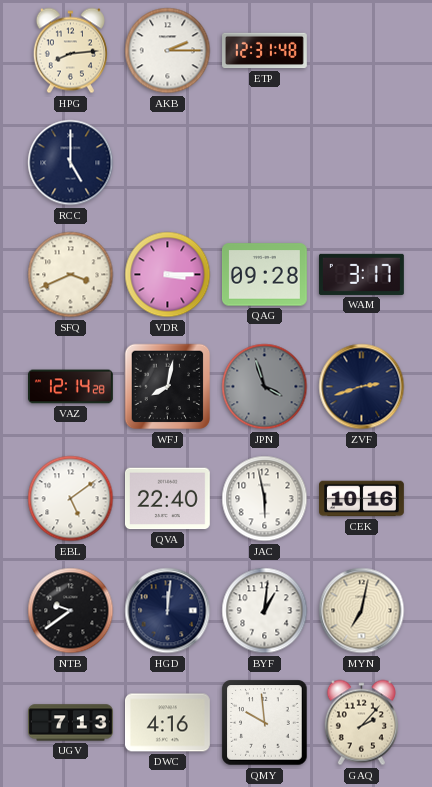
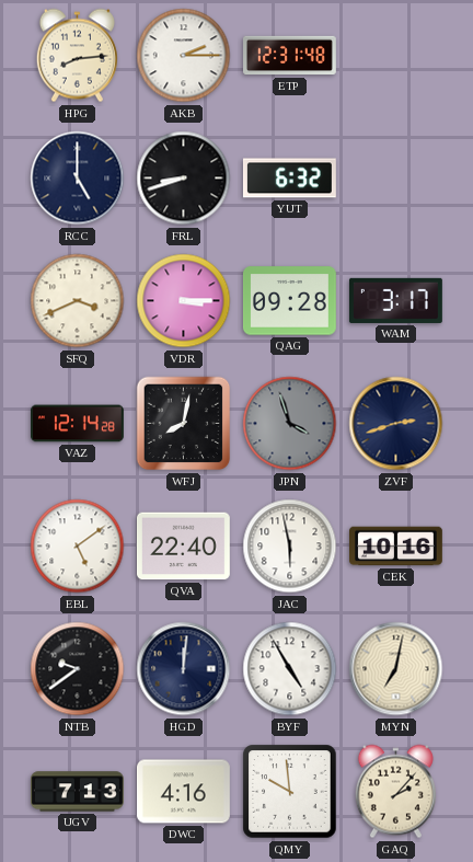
FRL: none -> 8:42
YUT: none -> 6:32
BYF: 1:01 -> 4:55
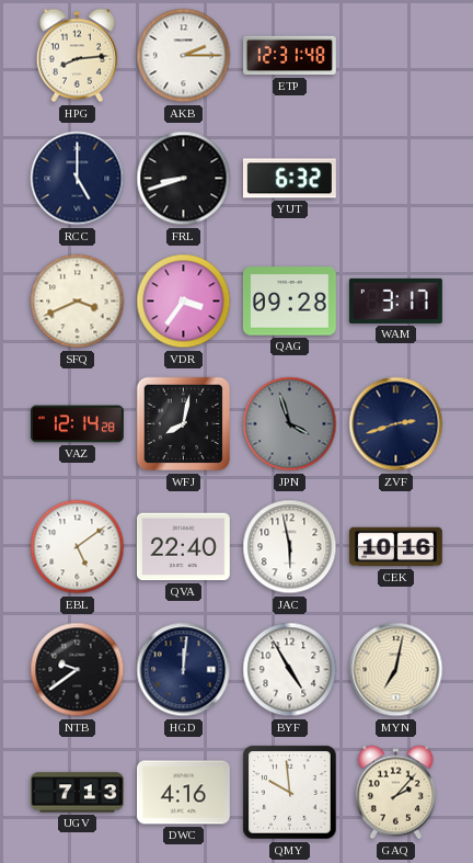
VDR: 3:15 -> 3:36
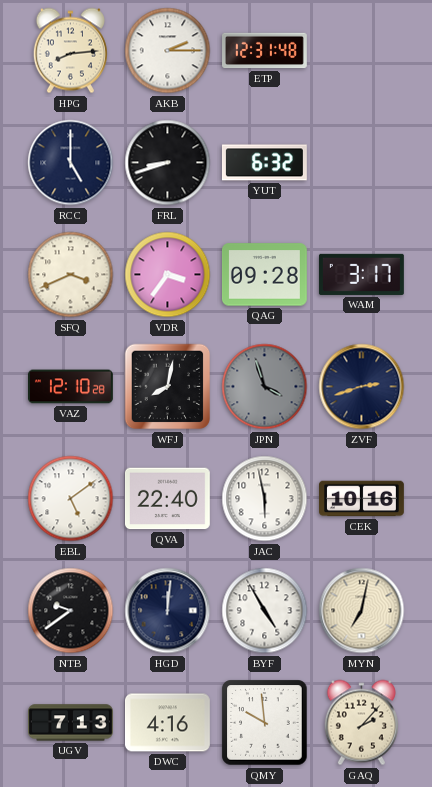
VAZ: 12:14 -> 12:10
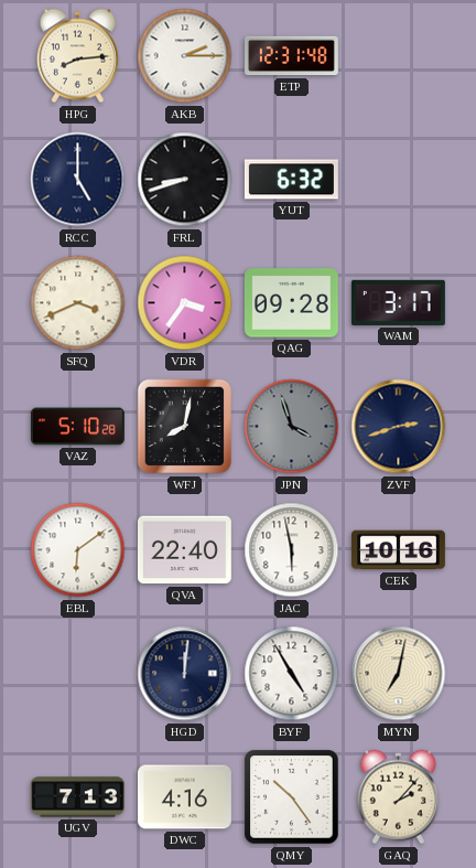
VAZ: 12:10 -> 5:10
EBL: 5:09 -> 6:09
NTB: 9:39 -> none
QMY: 9:59 -> 10:24
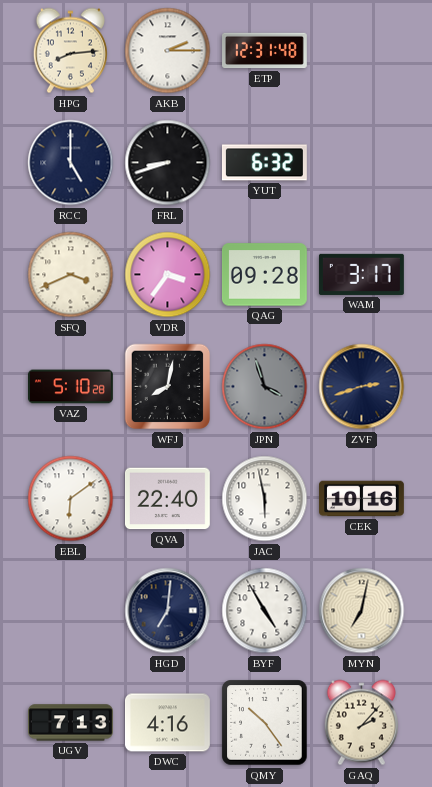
HGD: 12:01 -> 7:01
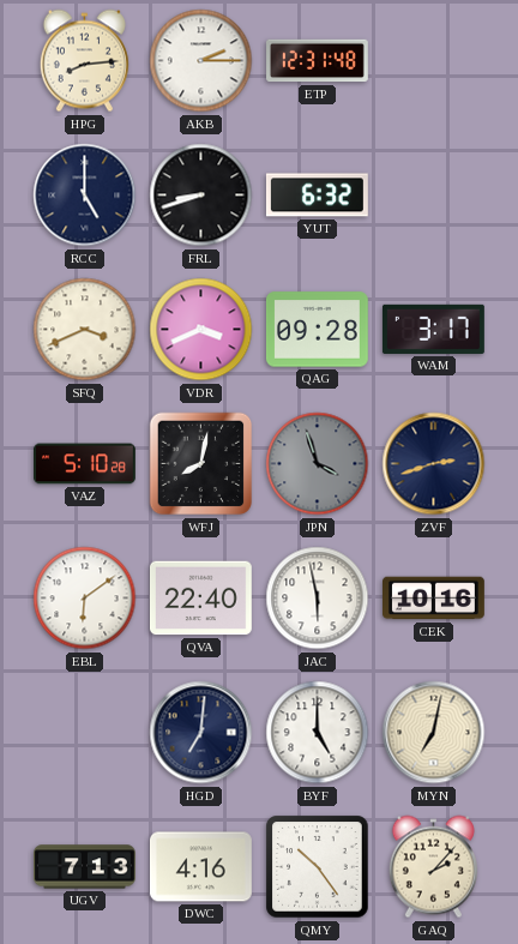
VDR: 3:36 -> 3:41
BYF: 4:55 -> 5:00
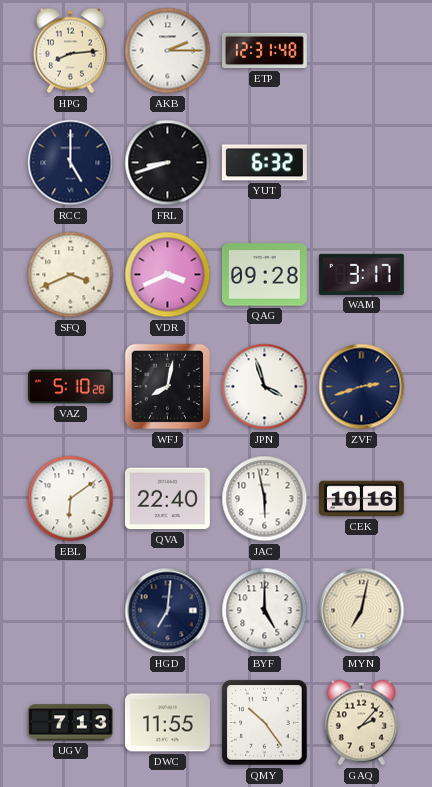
JPN dial: grey -> white
DWC: 4:16 -> 11:55
